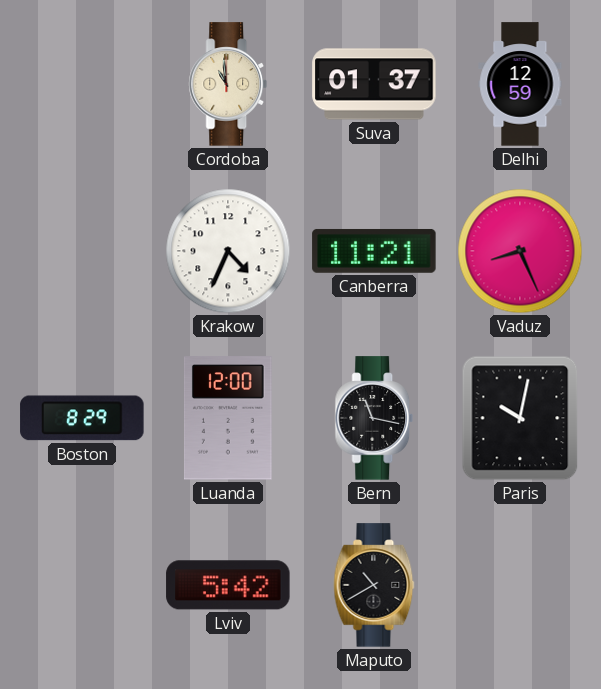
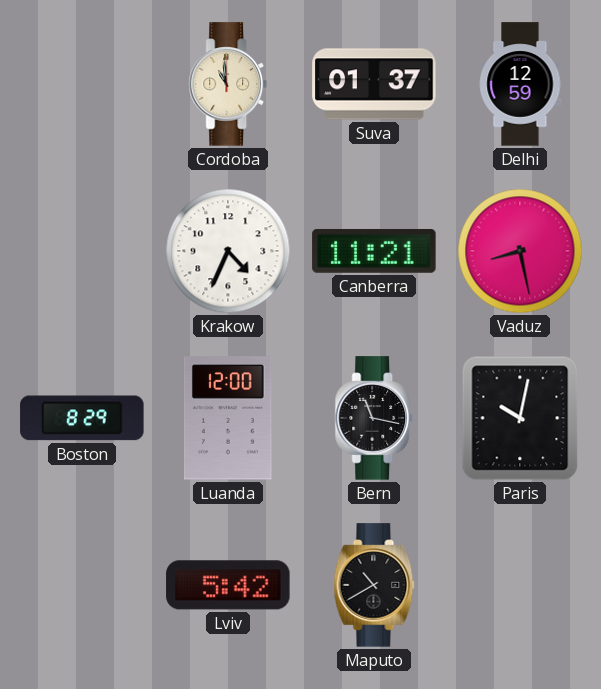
Vaduz: 8:26 -> 8:28
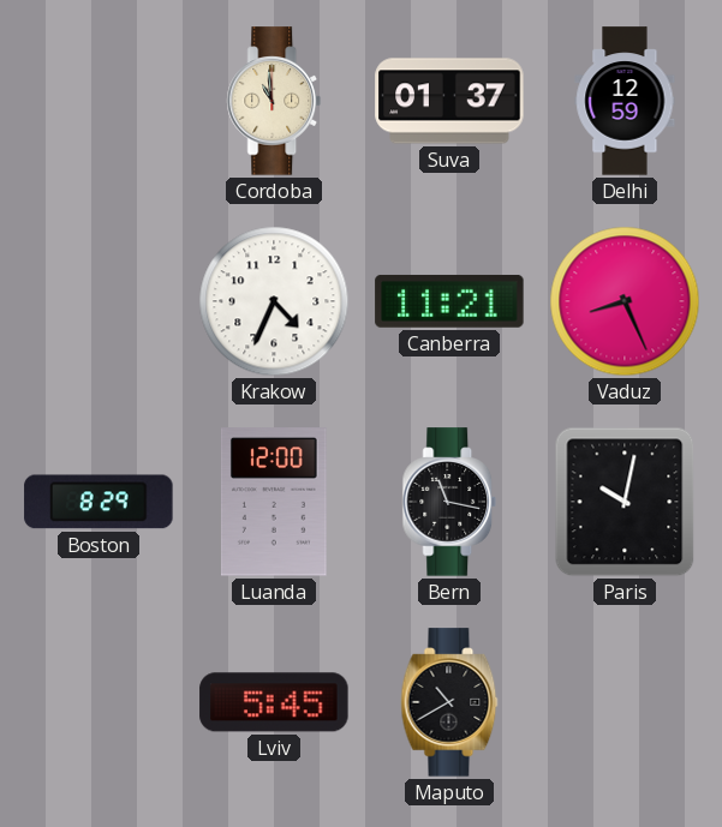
Vaduz: 8:28 -> 8:26
Lviv: 5:42 -> 5:45
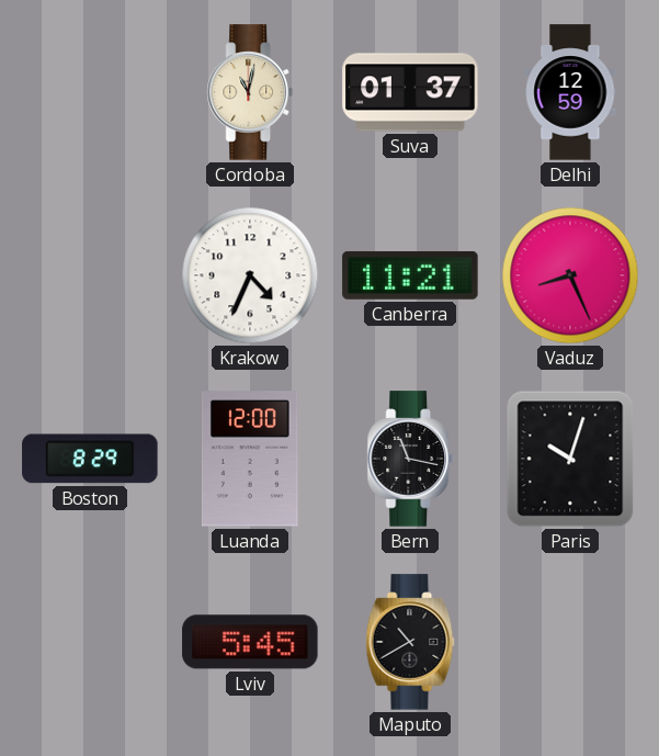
Cordoba: 10:59 -> 11:02
Paris: 10:02 -> 10:03
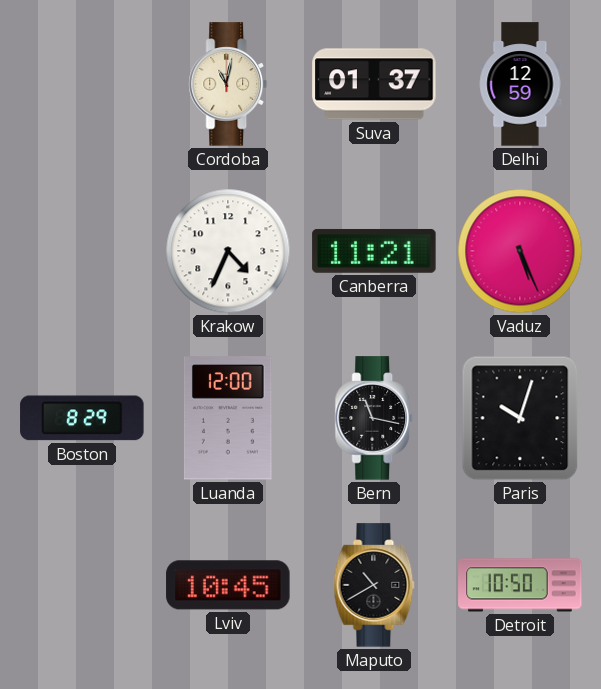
Vaduz: 8:26 -> 5:26
Lviv: 5:45 -> 10:45
Detroit: none -> 10:50
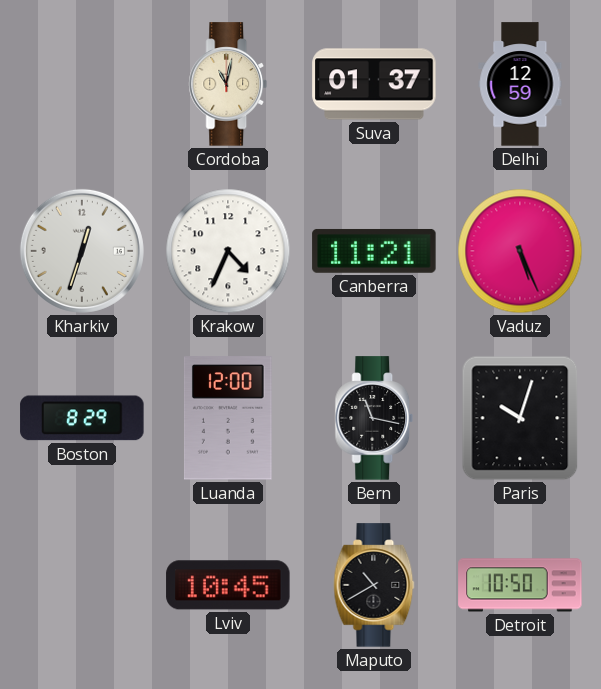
Kharkiv: none -> 12:33
